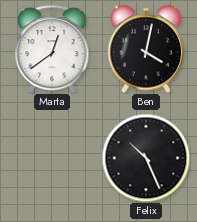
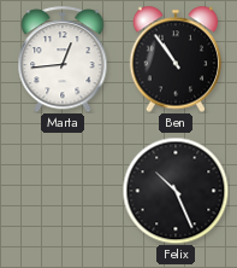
Marta: 12:39 -> 12:44
Ben: 4:02 -> 10:54
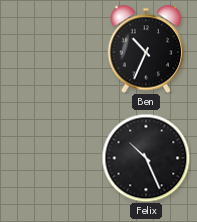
Marta: 12:44 -> none
Ben: 10:54 -> 10:34
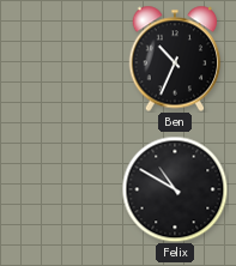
Felix: 10:26 -> 10:50
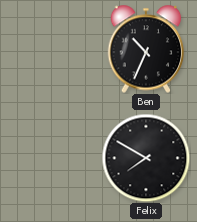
Felix: 10:50 -> 7:50
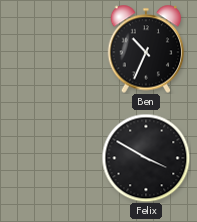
Felix: 7:50 -> 3:50
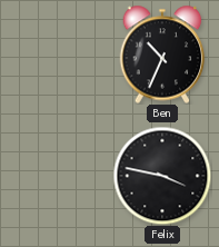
Felix: 3:50 -> 3:47
